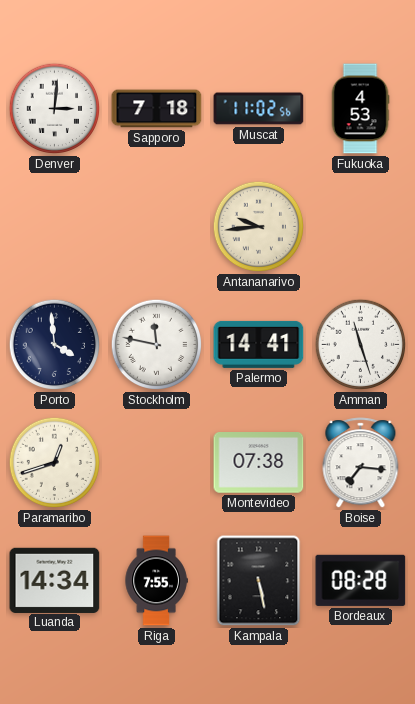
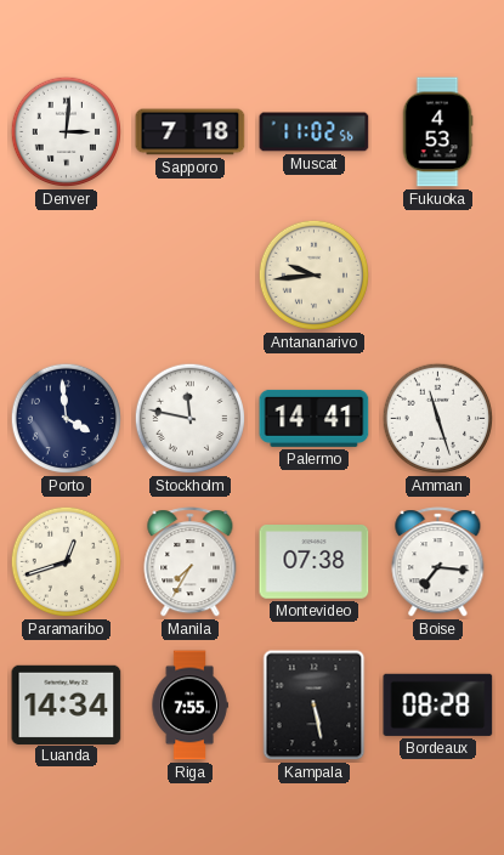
Manila: none -> 7:35
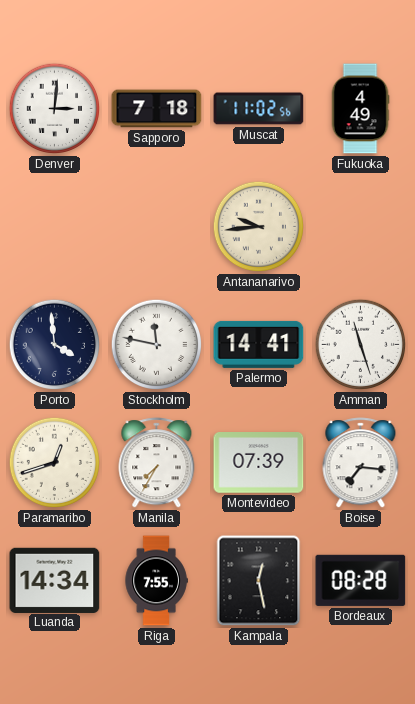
Fukuoka: 4:53 -> 4:49
Montevideo: 07:38 -> 07:39
Kampala: 5:28 -> 12:28
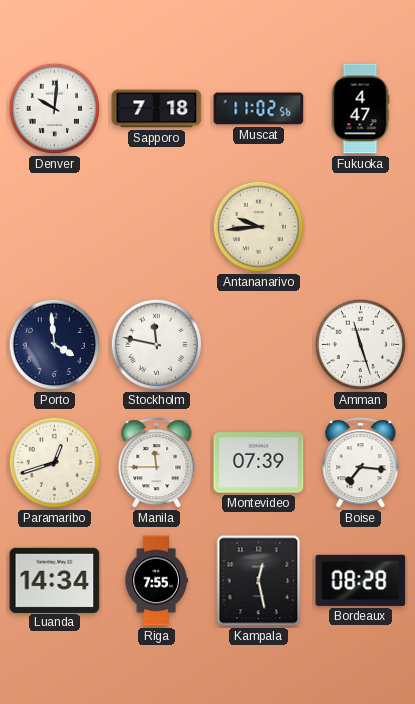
Denver: 3:01 -> 10:01
Fukuoka: 4:49 -> 4:47
Palermo: 14:41 -> none
Manila: 7:35 -> 11:45
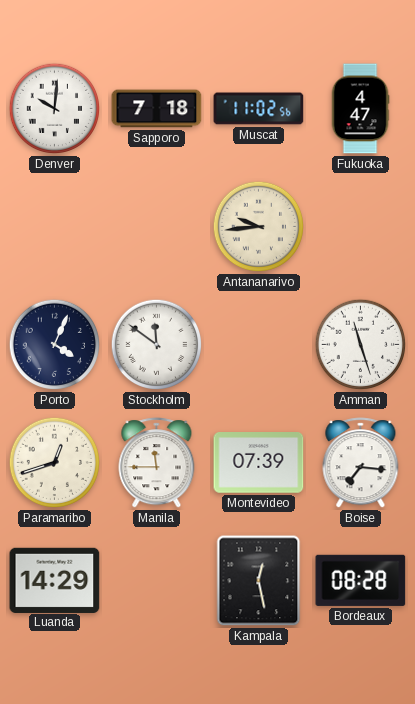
Porto: 3:59 -> 4:04
Stockholm: 11:47 -> 11:51
Luanda: 14:34 -> 14:29
Riga: 7:55 -> none
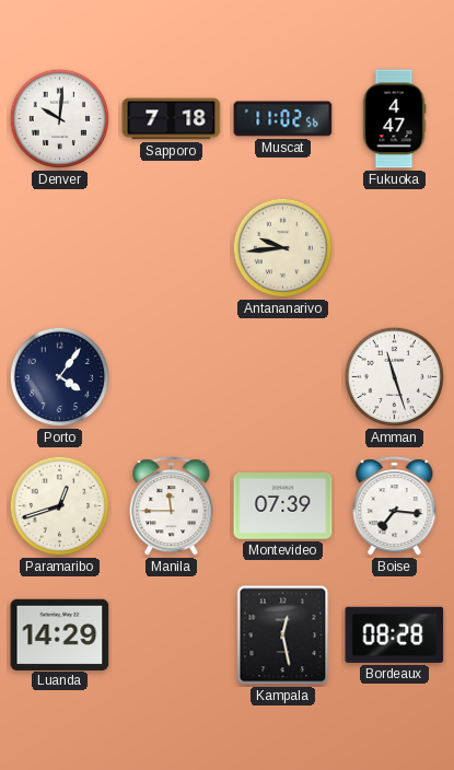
Porto: 4:04 -> 4:06
Stockholm: 11:51 -> none
